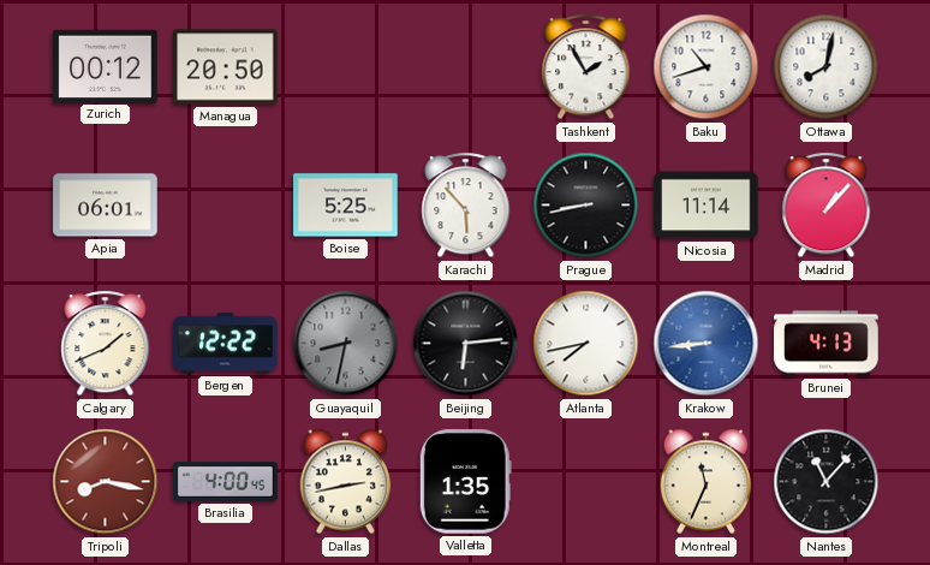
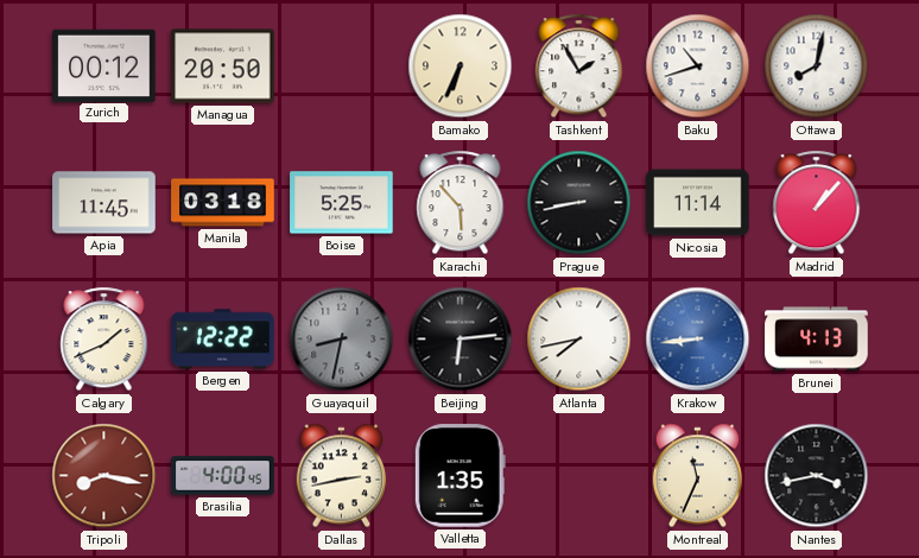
Bamako: none -> 6:34
Apia: 06:01 -> 11:45
Manila: none -> 03:18
Nantes: 11:07 -> 3:43
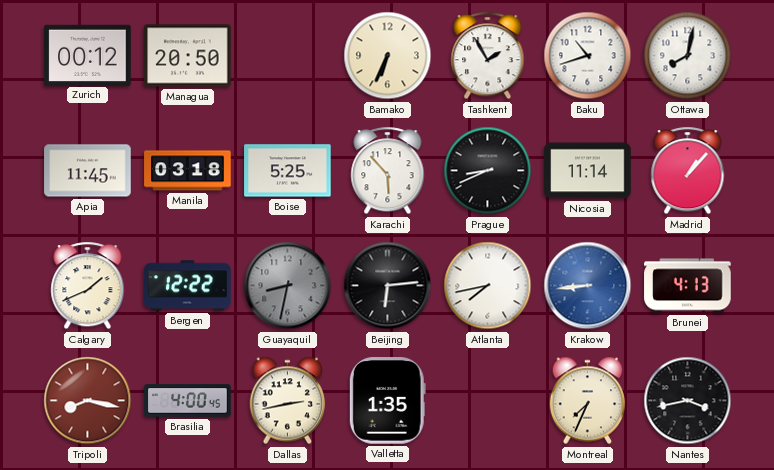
Prague: 8:43 -> 8:41
Montreal: 11:34 -> 7:34
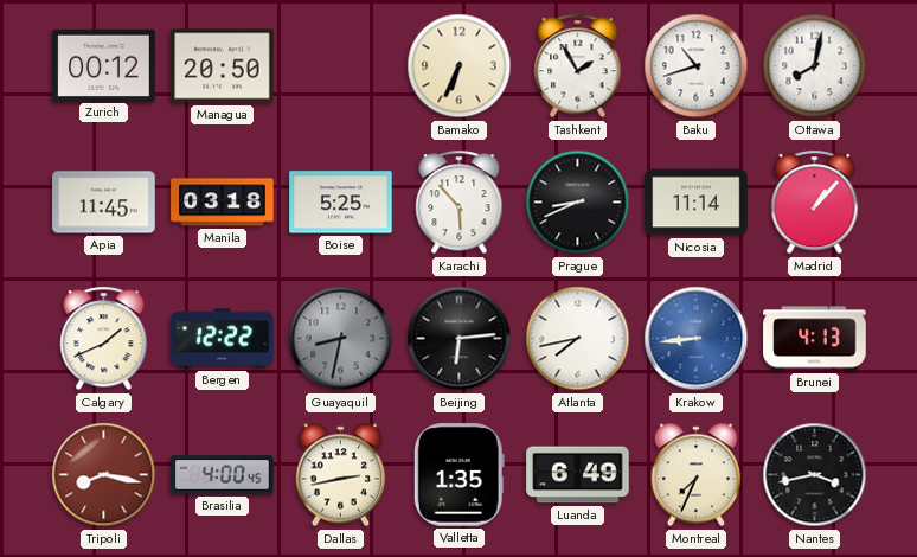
Luanda: none -> 6:49
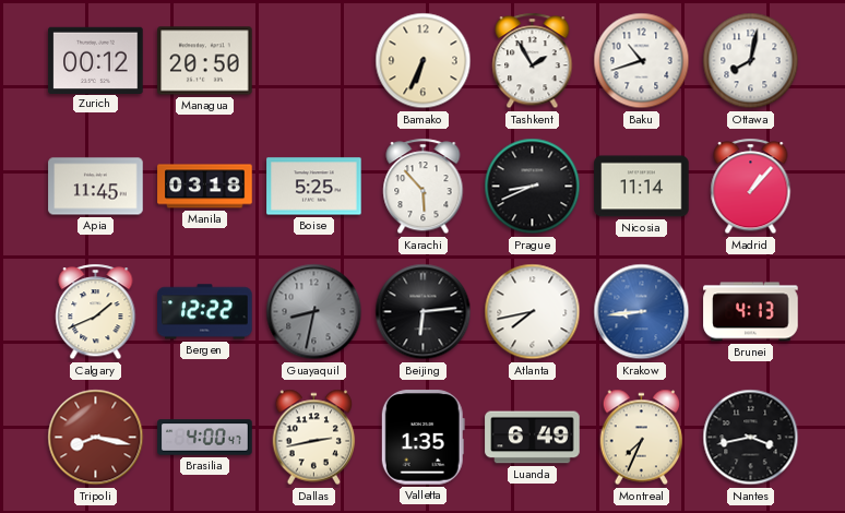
Brasilia: 4:00:45 -> 4:00:47
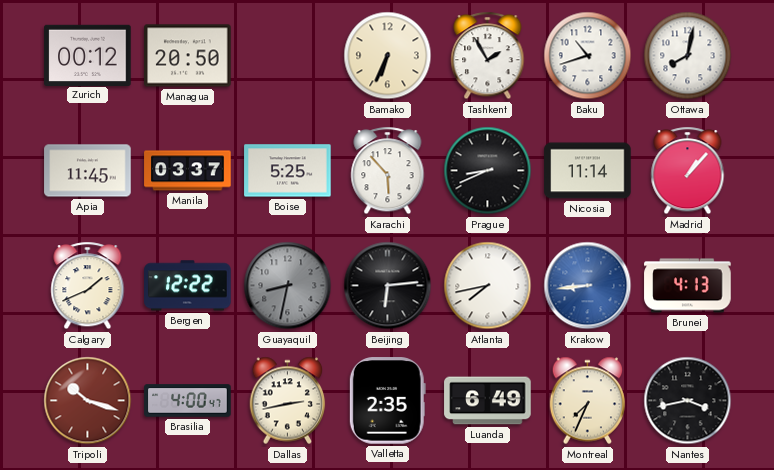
Manila: 03:18 -> 03:37
Tripoli: 8:17 -> 10:18
Valletta: 1:35 -> 2:35
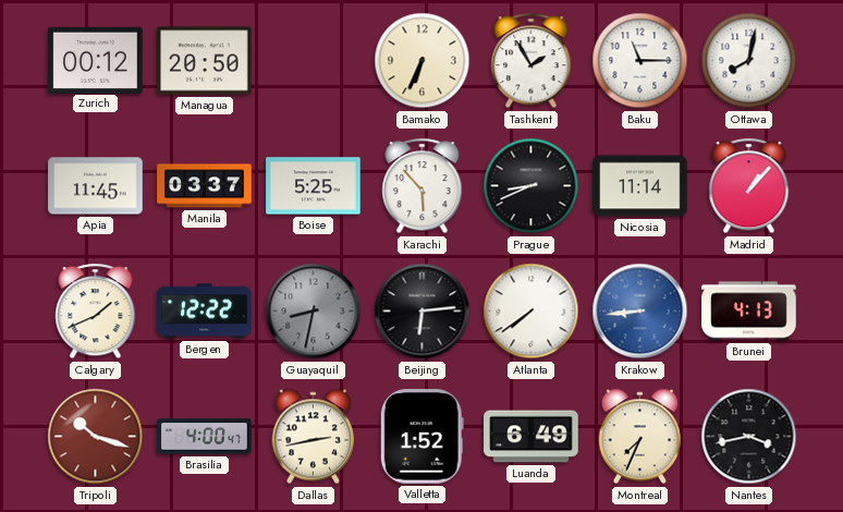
Baku: 10:42 -> 11:15
Atlanta: 7:43 -> 7:39
Valletta: 2:35 -> 1:52
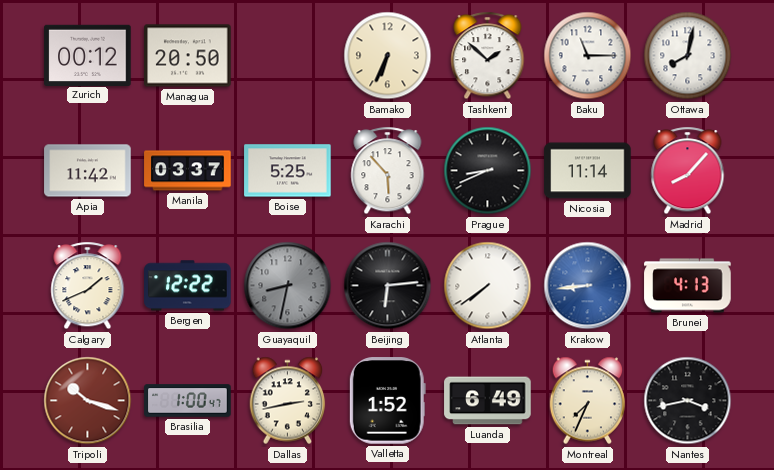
Tashkent: 1:55 -> 1:52
Apia: 11:45 -> 11:42
Madrid: 1:07 -> 8:07
Brasilia: 4:00 -> 1:00
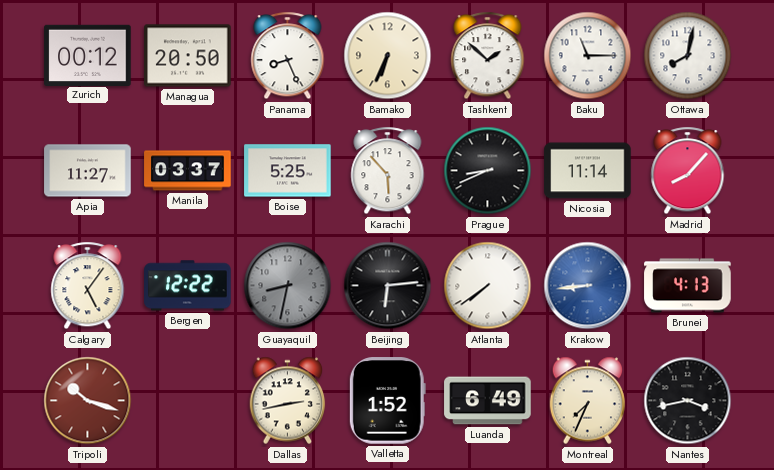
Panama: none -> 8:26
Apia: 11:42 -> 11:27
Calgary: 1:41 -> 5:06
Brasilia: 1:00 -> none
